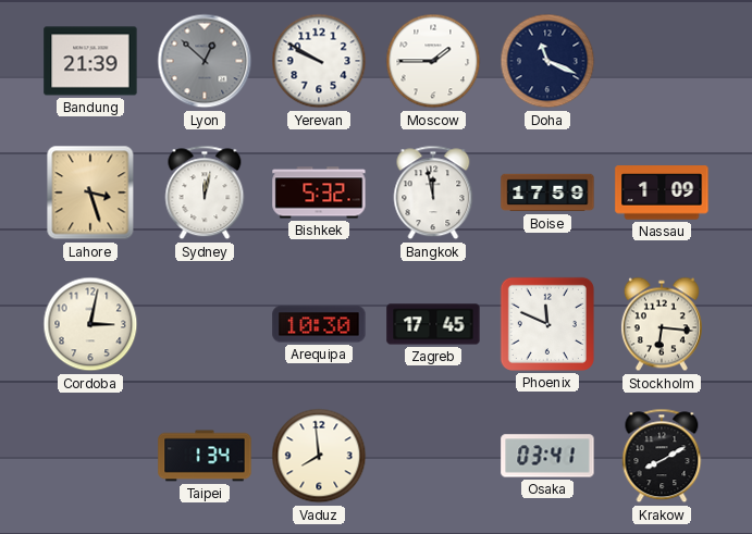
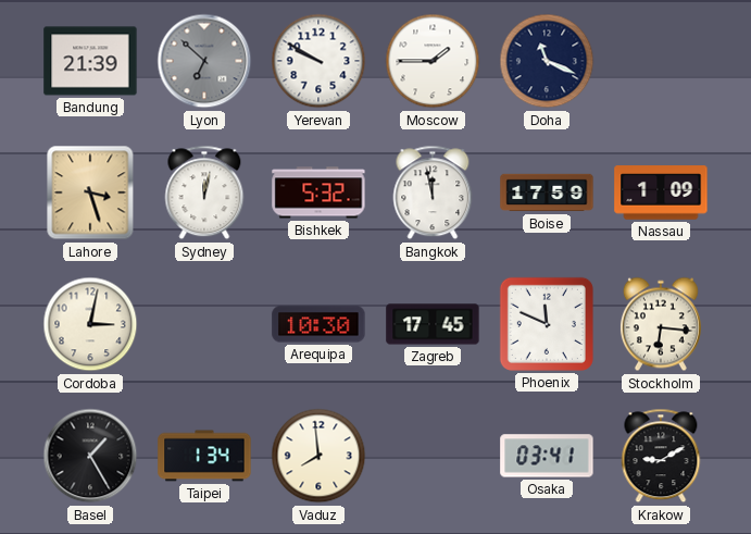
Lyon: 12:52 -> 6:52
Basel: none -> 1:25
Krakow: 8:10 -> 9:10
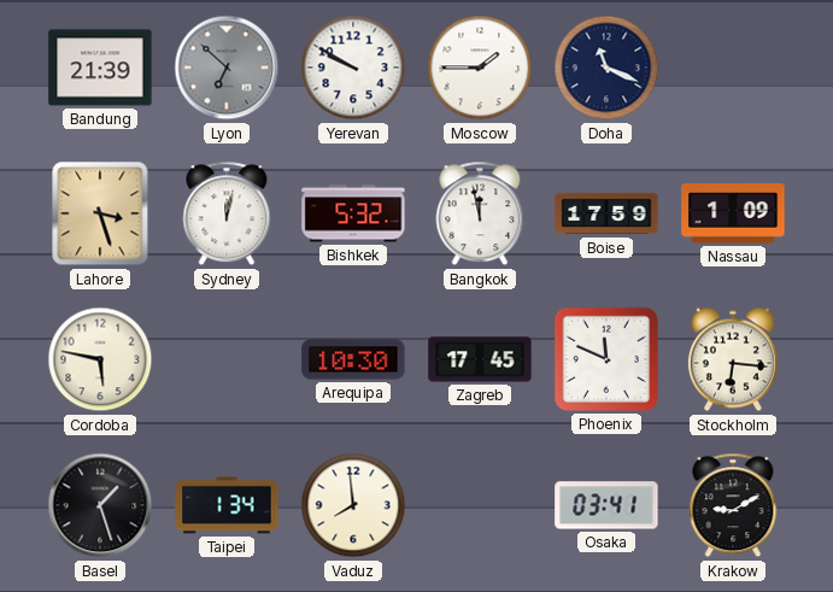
Cordoba: 3:02 -> 5:47
Basel: 1:25 -> 1:27
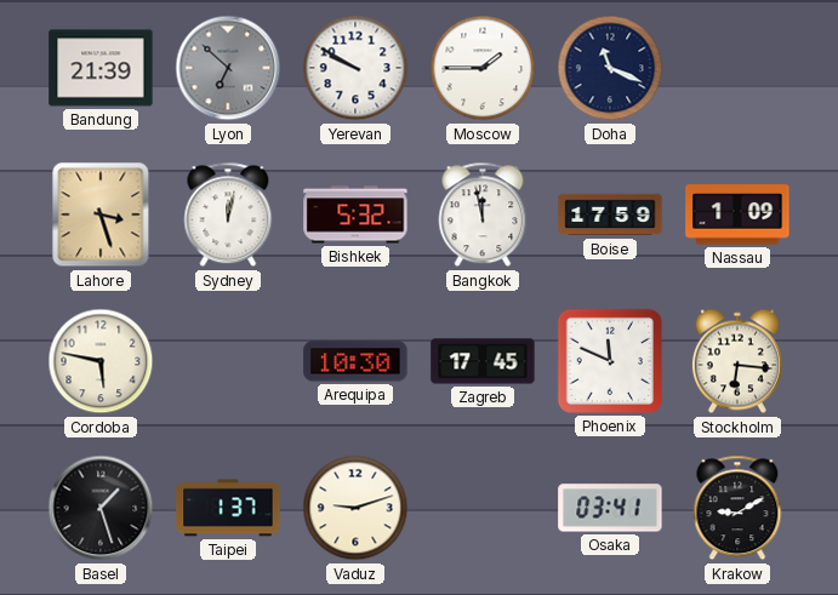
Taipei: 1:34 -> 1:37
Vaduz: 7:59 -> 9:12
